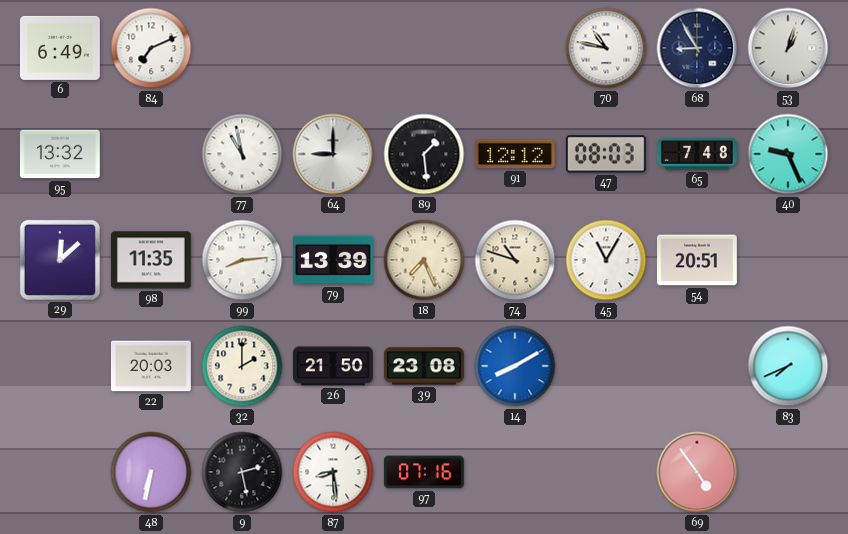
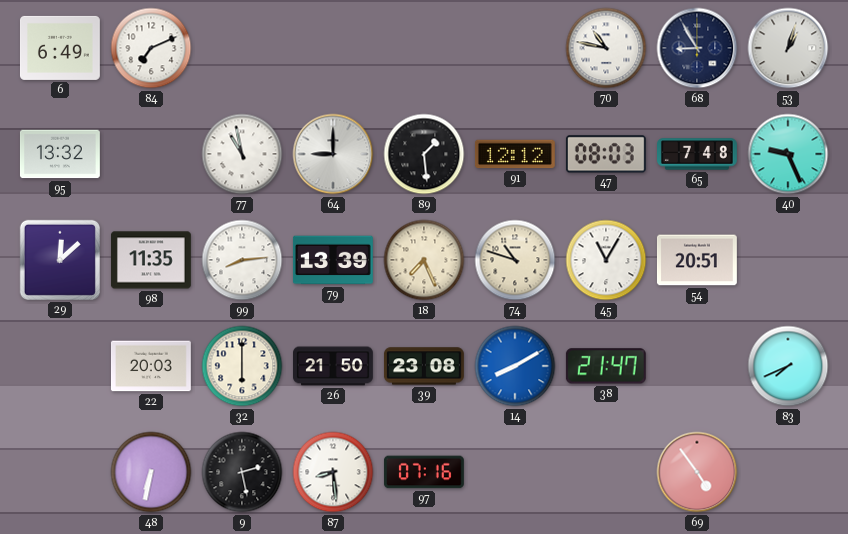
32: 2:00 -> 6:00
38: none -> 21:47
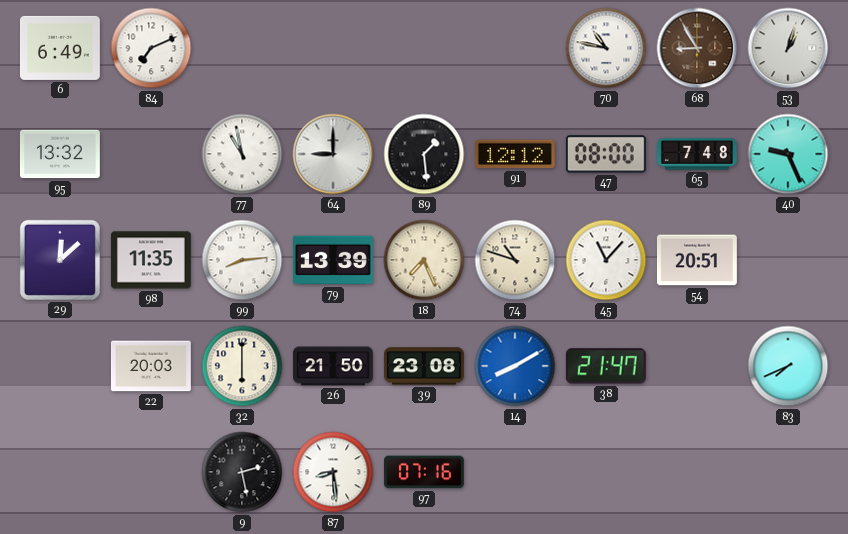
68 dial: navy -> brown
47: 08:03 -> 08:00
45: 11:05 -> 11:07
48: 6:32 -> none
69: 4:54 -> none
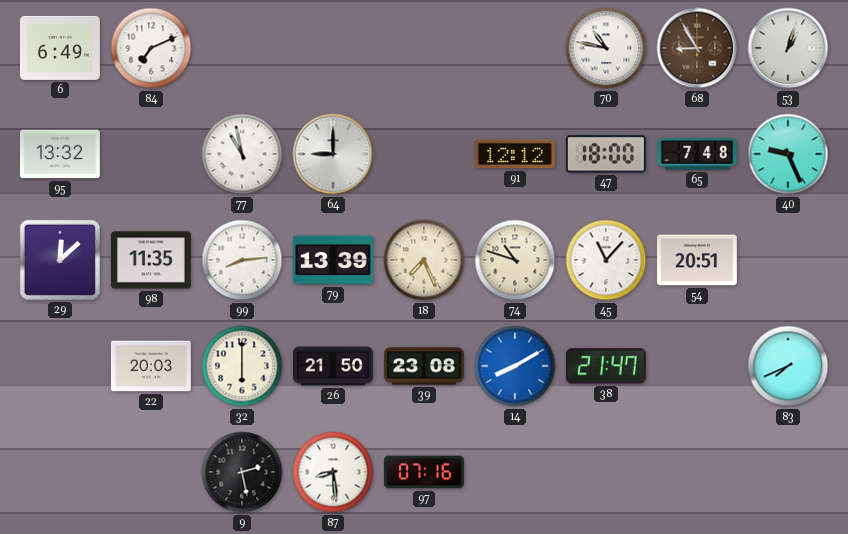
89: 1:29 -> none
47: 08:00 -> 18:00
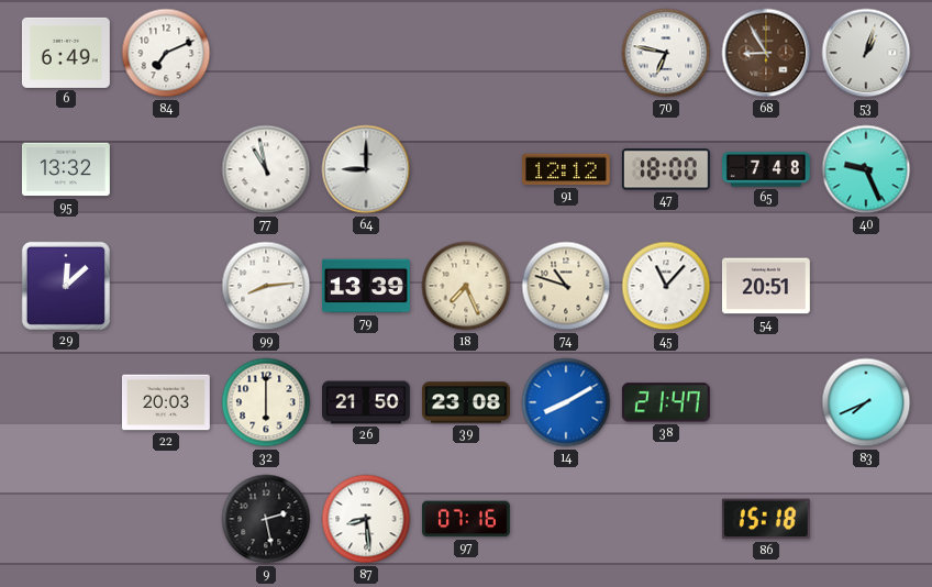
70: 10:47 -> 6:47
98: 11:35 -> none
86: none -> 15:18
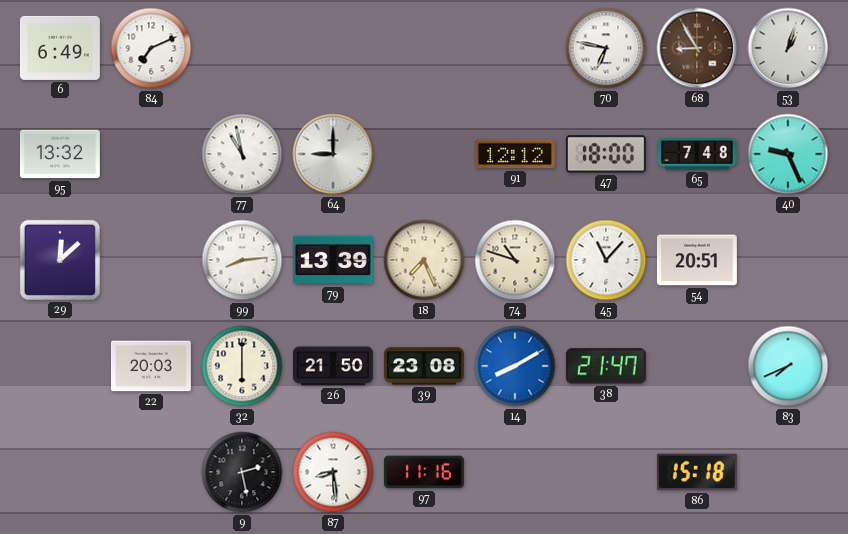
97: 07:16 -> 11:16
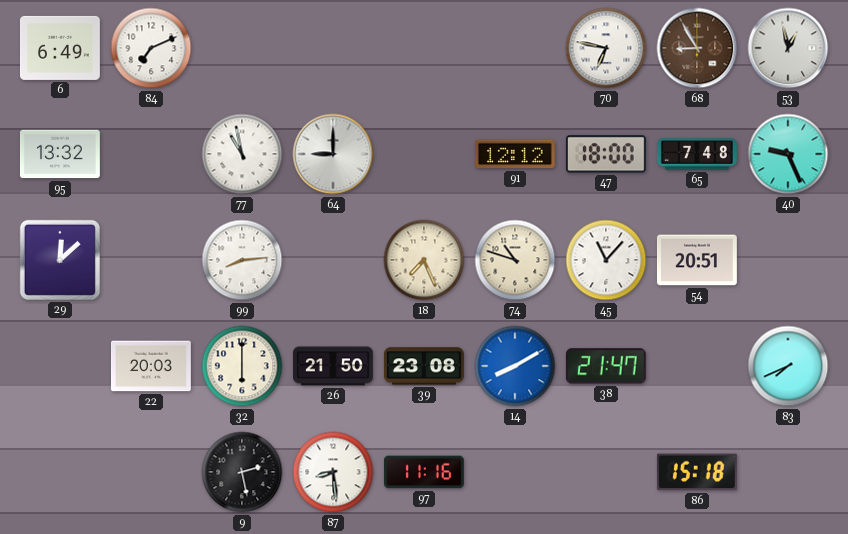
53: 1:03 -> 12:58
79: 13:39 -> none
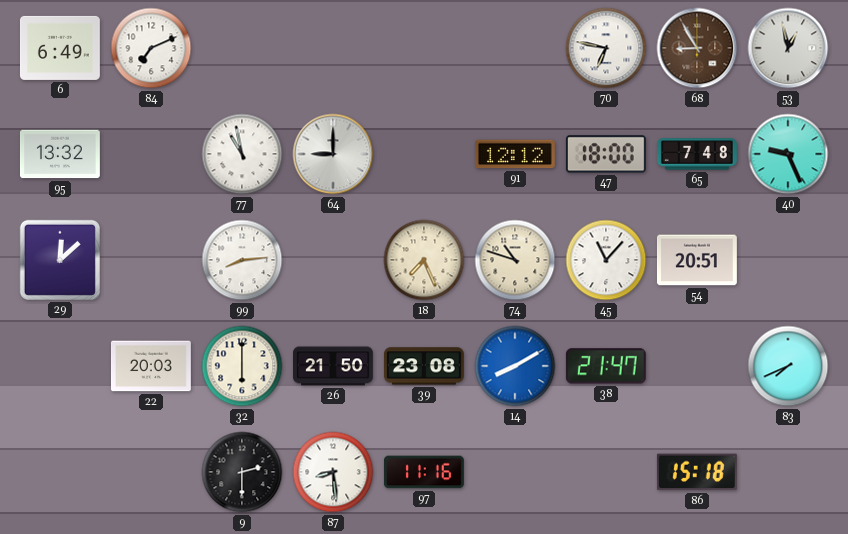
9: 2:28 -> 2:30
